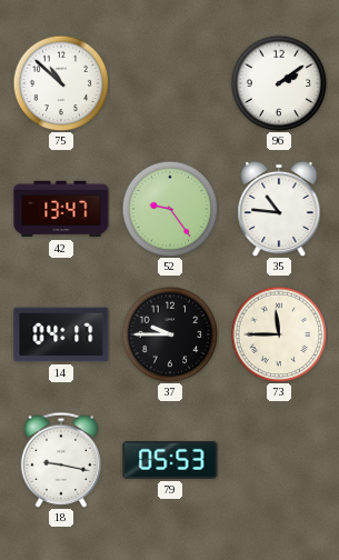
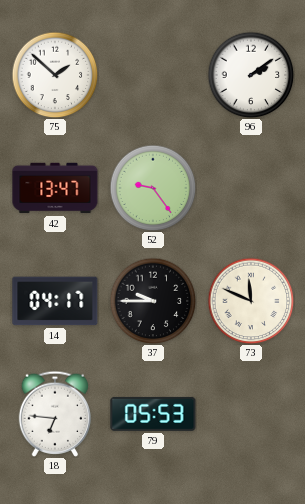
75: 10:52 -> 1:52
35: 10:46 -> none
73: 11:45 -> 11:49
18: 9:17 -> 6:46
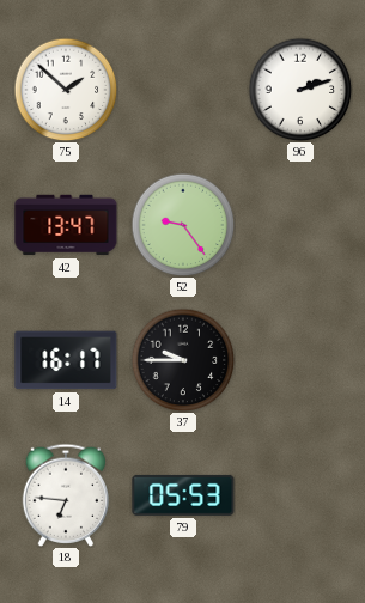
96: 2:09 -> 2:12
14: 04:17 -> 16:17
73: 11:49 -> none
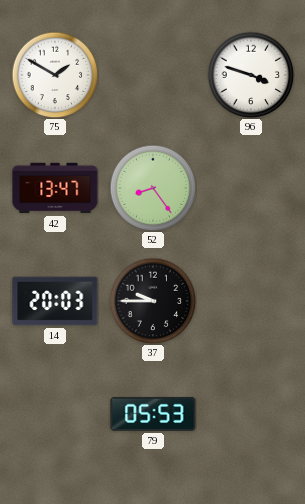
75: 1:52 -> 1:50
96: 2:12 -> 3:48
52: 9:24 -> 8:24
14: 16:17 -> 20:03
18: 6:46 -> none
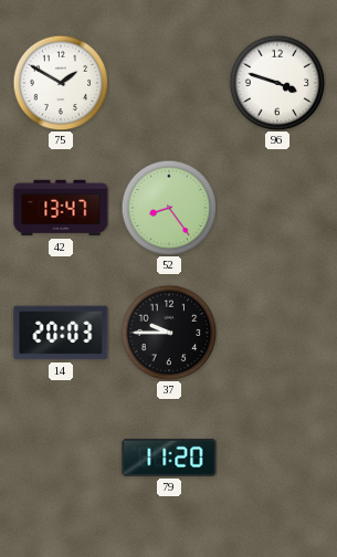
79: 05:53 -> 11:20
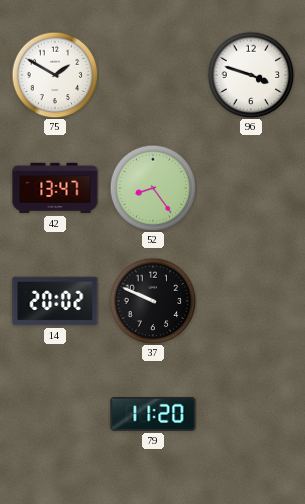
14: 20:03 -> 20:02
37: 9:45 -> 9:49
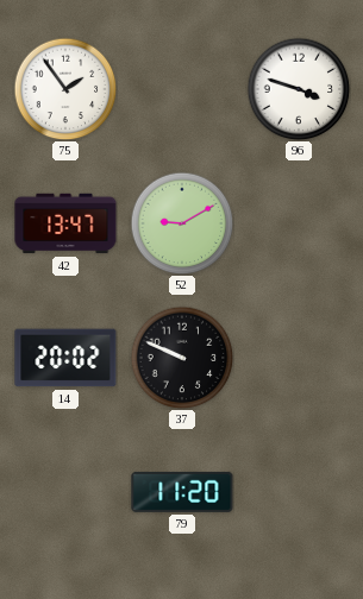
75: 1:50 -> 1:54
52: 8:24 -> 9:10
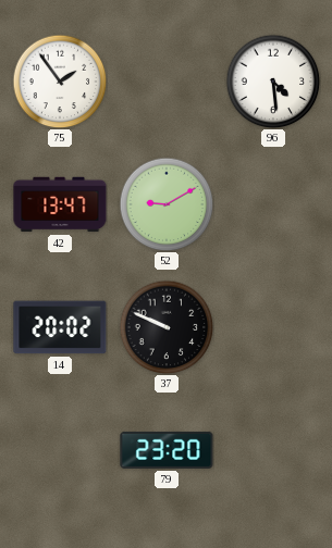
96: 3:48 -> 4:29
79: 11:20 -> 23:20
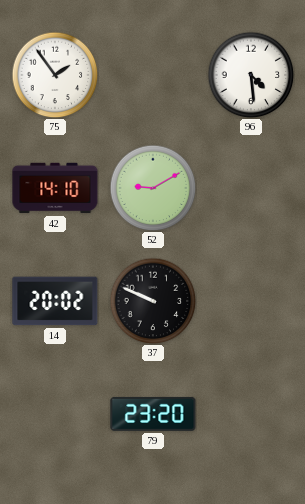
42: 13:47 -> 14:10
